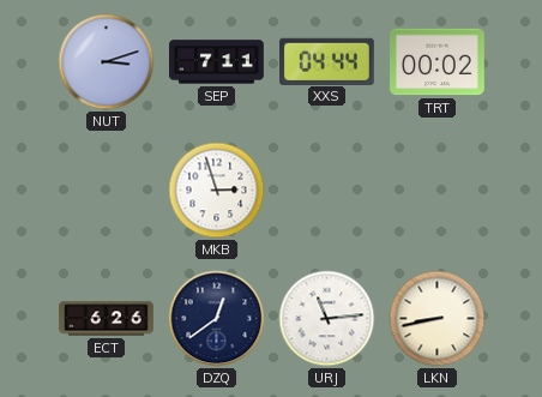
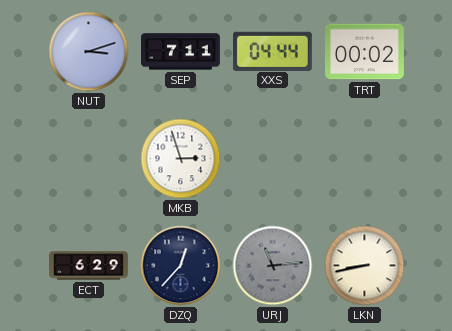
ECT: 6:26 -> 6:29
DZQ: 12:39 -> 12:37
URJ dial: white -> grey
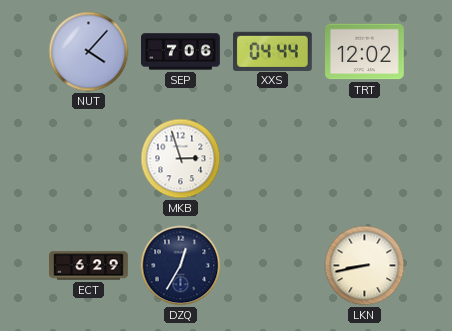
NUT: 3:12 -> 4:07
SEP: 7:11 -> 7:06
TRT: 00:02 -> 12:02
DZQ: 12:37 -> 12:35
URJ: 11:14 -> none
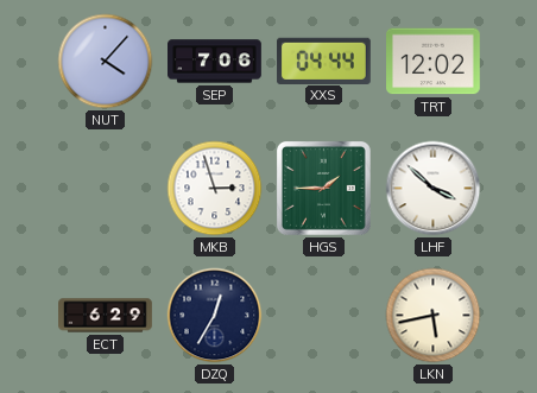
HGS: none -> 1:45
LHF: none -> 3:52
LKN: 8:43 -> 5:43
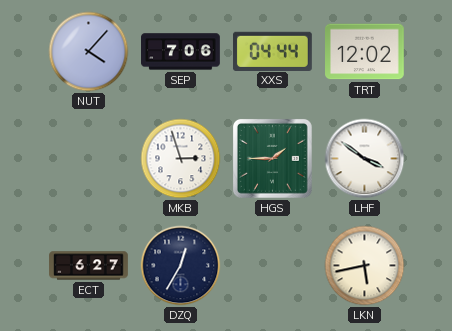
LHF: 3:52 -> 3:51
ECT: 6:29 -> 6:27
